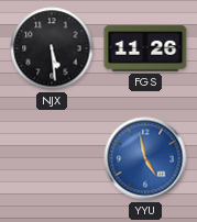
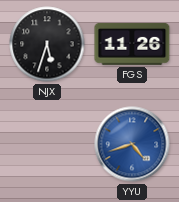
NJX: 5:29 -> 5:33
YYU: 4:58 -> 4:42
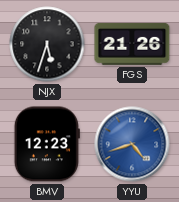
FGS: 11:26 -> 21:26
BMV: none -> 12:23
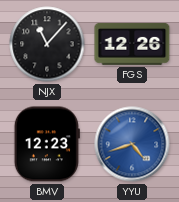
NJX: 5:33 -> 11:07
FGS: 21:26 -> 12:26
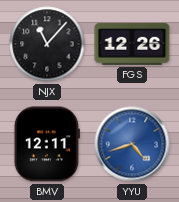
BMV: 12:23 -> 12:11
